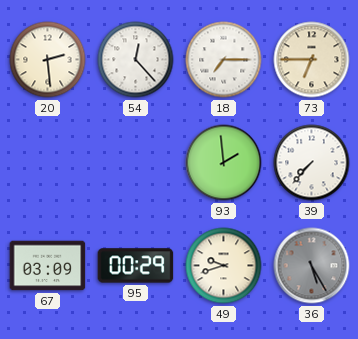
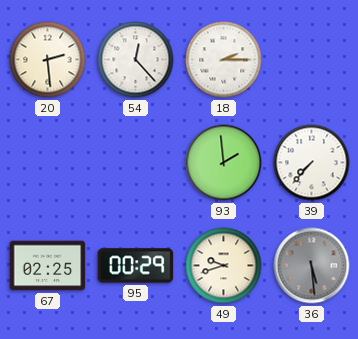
18: 7:15 -> 2:15
73: 6:45 -> none
67: 03:09 -> 02:25
36: 5:25 -> 5:29
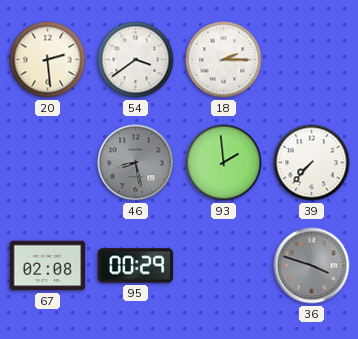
54: 12:23 -> 3:39
46: none -> 8:28
67: 02:25 -> 02:08
49: 9:42 -> none
36: 5:29 -> 3:48
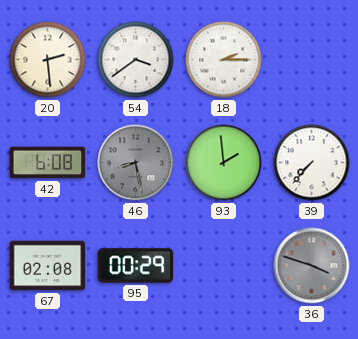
42: none -> 6:08
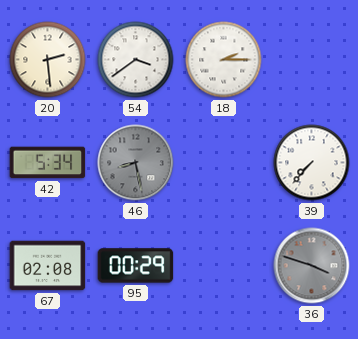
42: 6:08 -> 5:34
93: 1:59 -> none
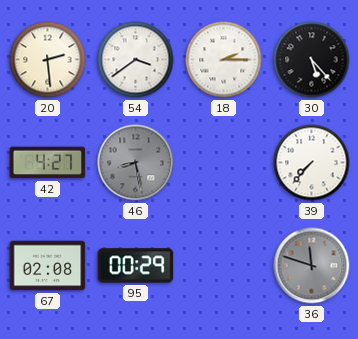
30: none -> 5:23
42: 5:34 -> 4:27
36: 3:48 -> 11:48
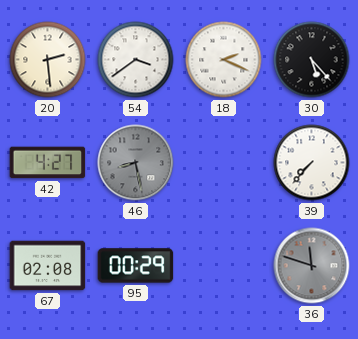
18: 2:15 -> 2:19
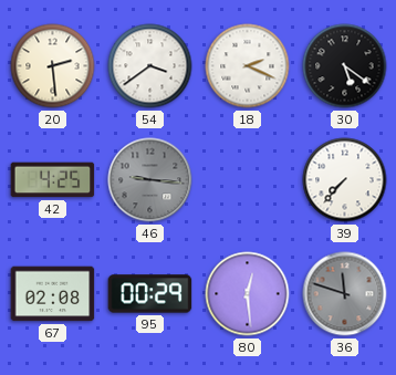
30: 5:23 -> 5:21
42: 4:27 -> 4:25
46: 8:28 -> 9:16
80: none -> 12:29
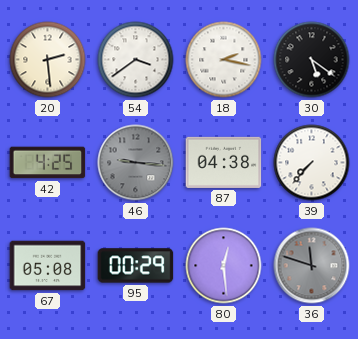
18: 2:19 -> 2:17
87: none -> 04:38
67: 02:08 -> 05:08
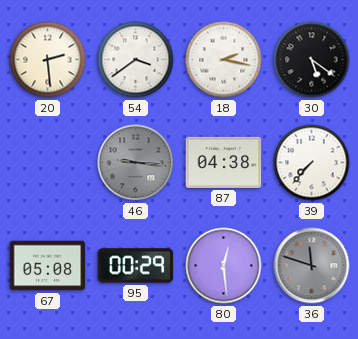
42: 4:25 -> none
